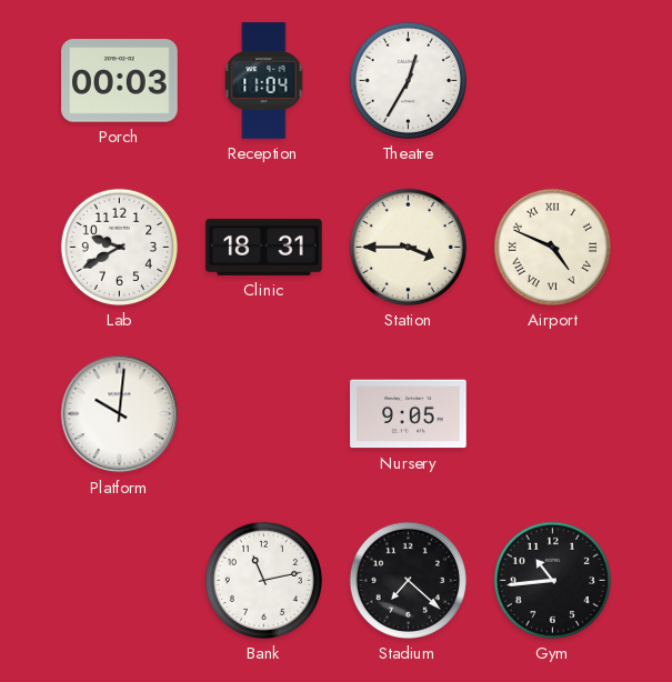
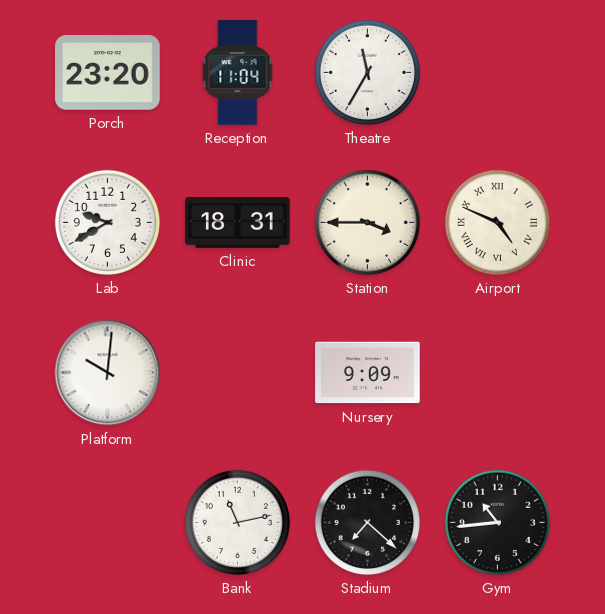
Porch: 00:03 -> 23:20
Theatre: 12:35 -> 11:35
Nursery: 9:05 -> 9:09
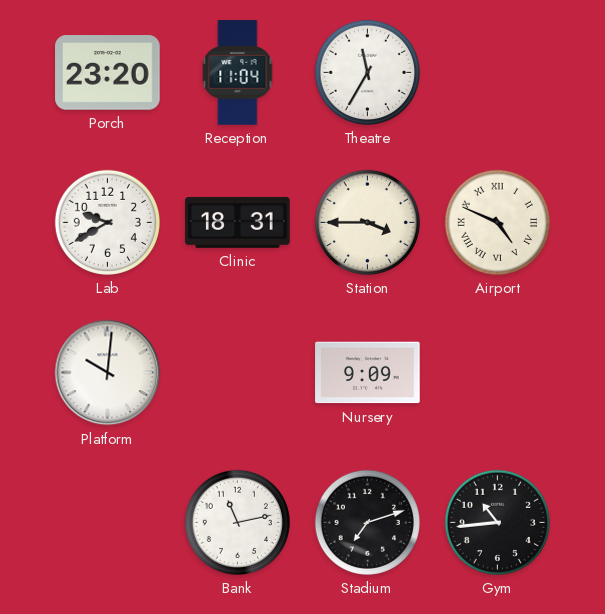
Stadium: 7:22 -> 7:12
